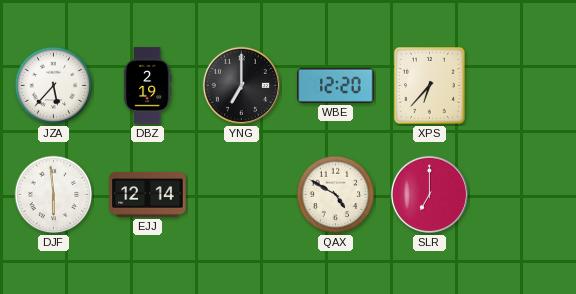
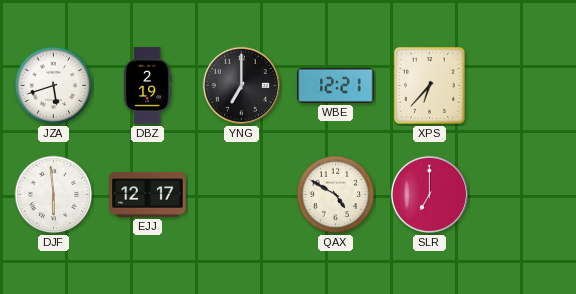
JZA: 5:37 -> 5:42
WBE: 12:20 -> 12:21
EJJ: 12:14 -> 12:17
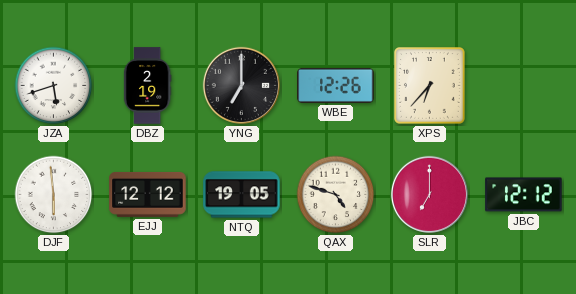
WBE: 12:21 -> 12:26
EJJ: 12:17 -> 12:12
NTQ: none -> 19:05
QAX: 4:50 -> 4:48
JBC: none -> 12:12
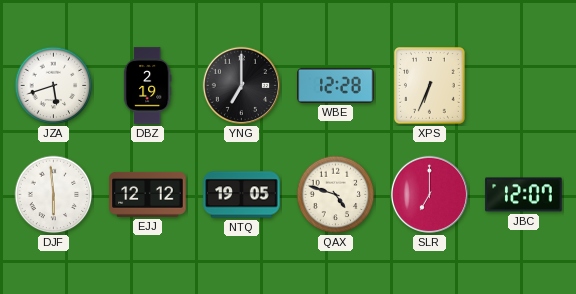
WBE: 12:26 -> 12:28
XPS: 6:37 -> 6:34
JBC: 12:12 -> 12:07
